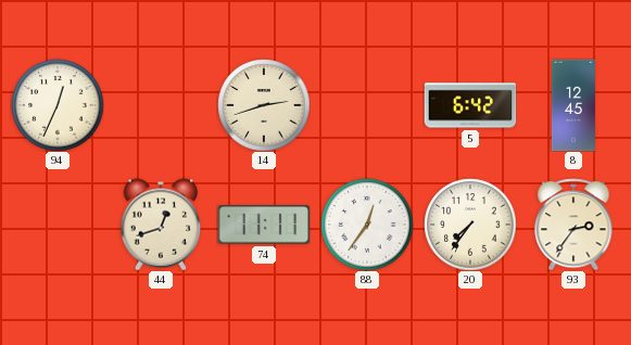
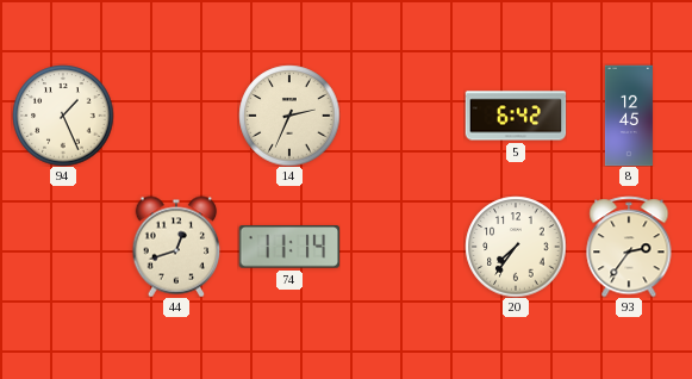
94: 12:34 -> 1:26
14: 2:42 -> 2:34
74: 11:11 -> 11:14
88: 12:36 -> none
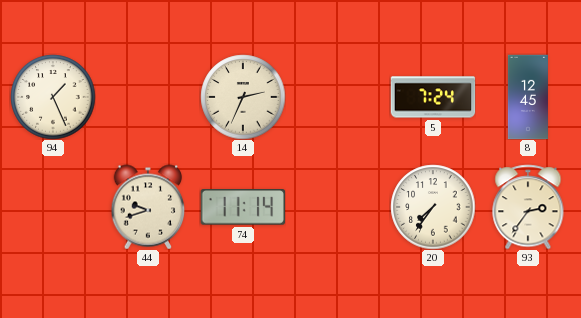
5: 6:42 -> 7:24
44: 12:42 -> 9:42
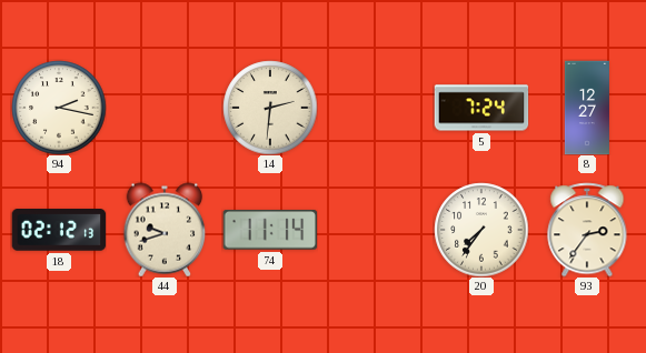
94: 1:26 -> 2:17
14: 2:34 -> 2:31
8: 12:45 -> 12:27
18: none -> 02:12
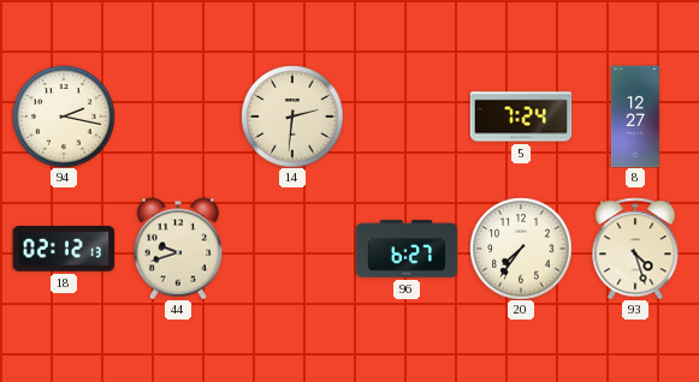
74: 11:14 -> none
96: none -> 6:27
93: 2:36 -> 4:27
